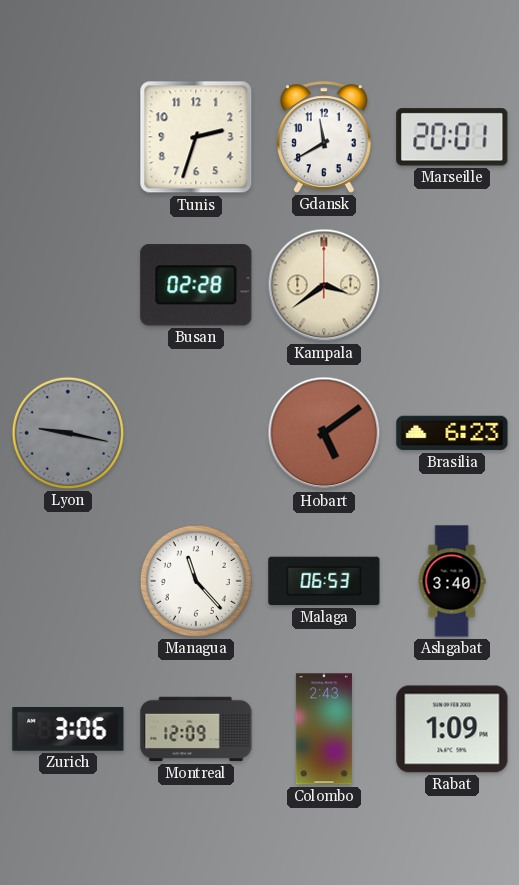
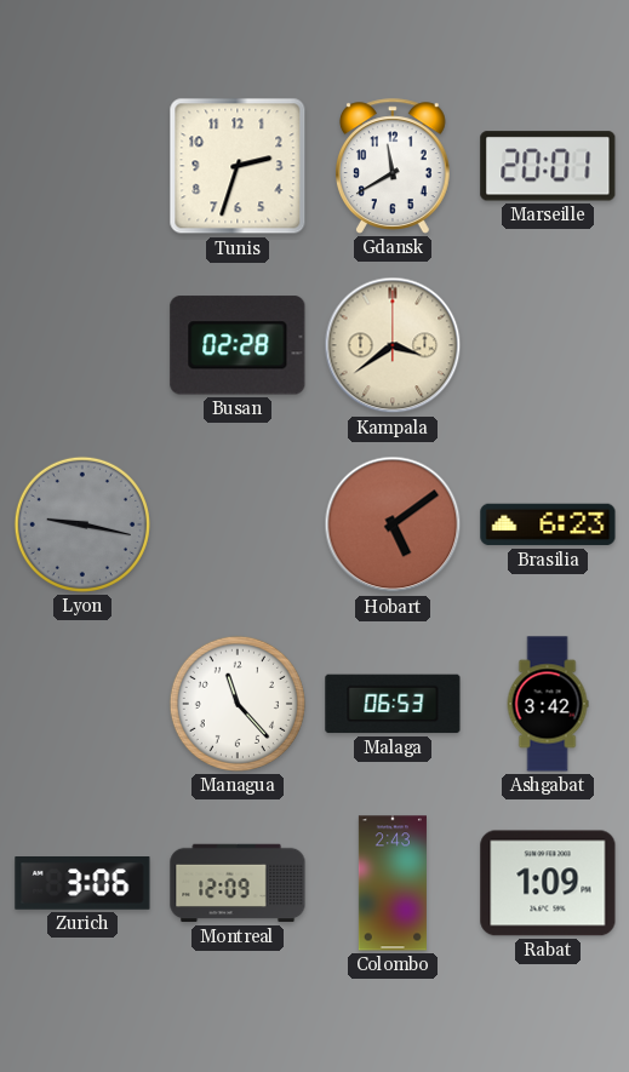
Ashgabat: 3:40 -> 3:42
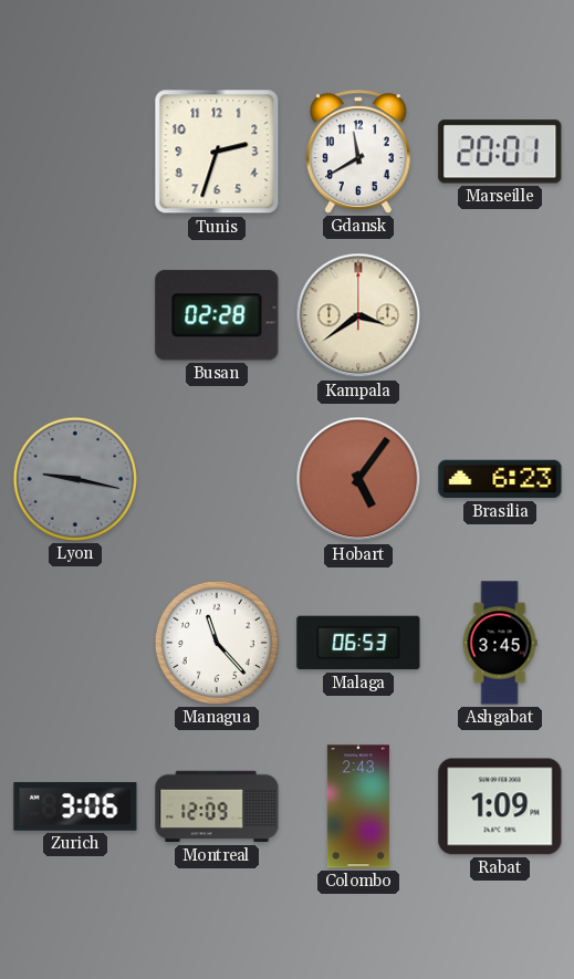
Hobart: 5:09 -> 5:06
Ashgabat: 3:42 -> 3:45
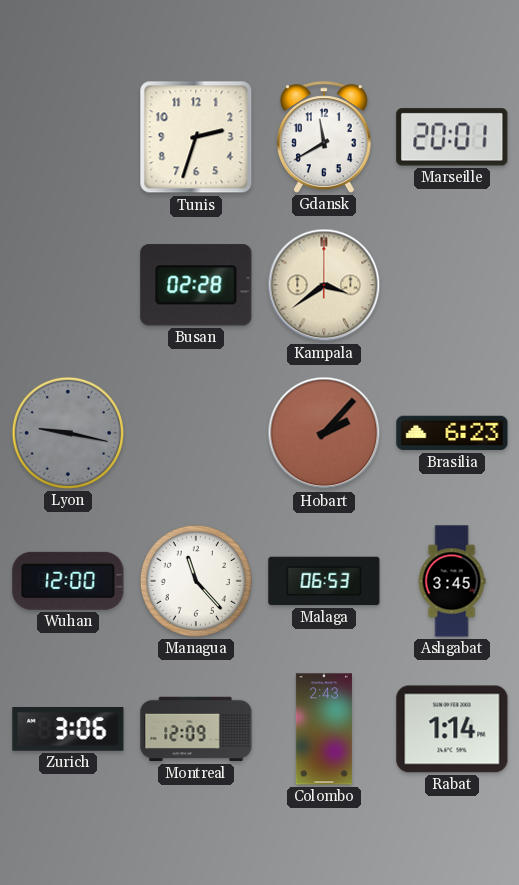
Hobart: 5:06 -> 2:07
Wuhan: none -> 12:00
Rabat: 1:09 -> 1:14
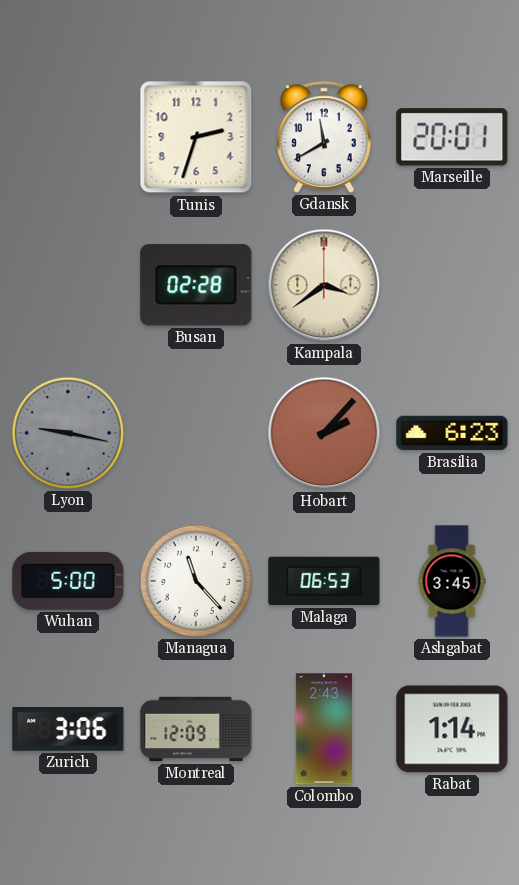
Wuhan: 12:00 -> 5:00
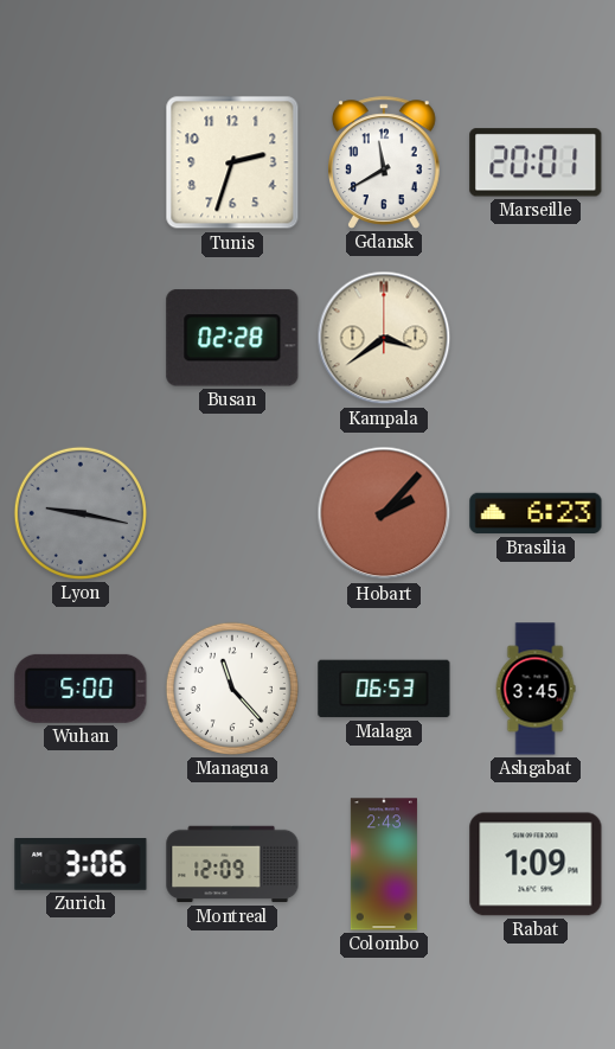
Rabat: 1:14 -> 1:09
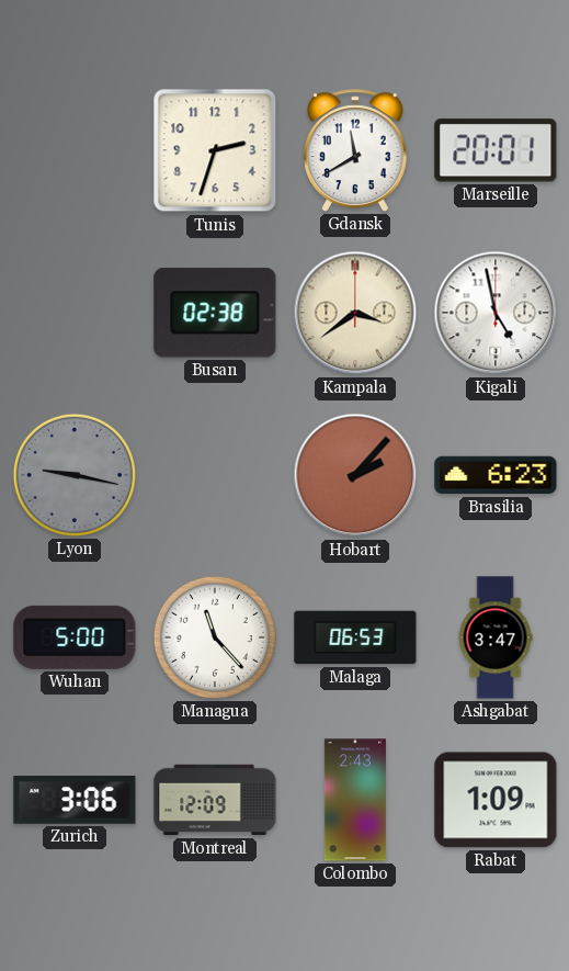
Busan: 02:28 -> 02:38
Kigali: none -> 4:58
Ashgabat: 3:45 -> 3:47
